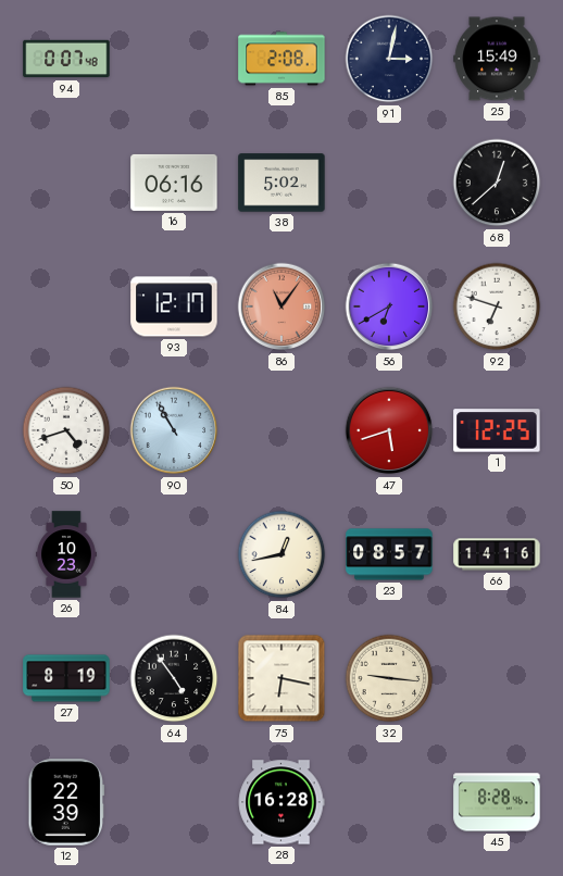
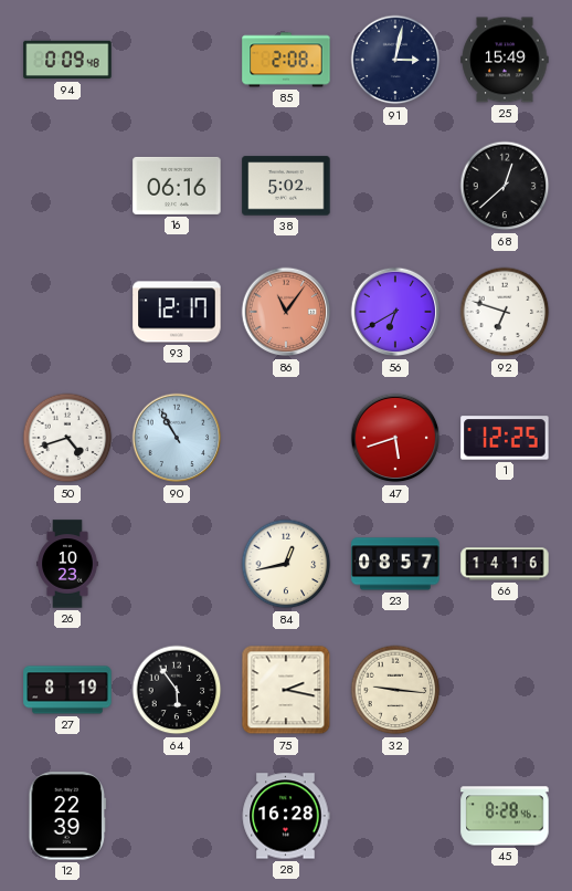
94: 0:07 -> 0:09
64: 4:54 -> 5:54
75: 6:17 -> 2:17
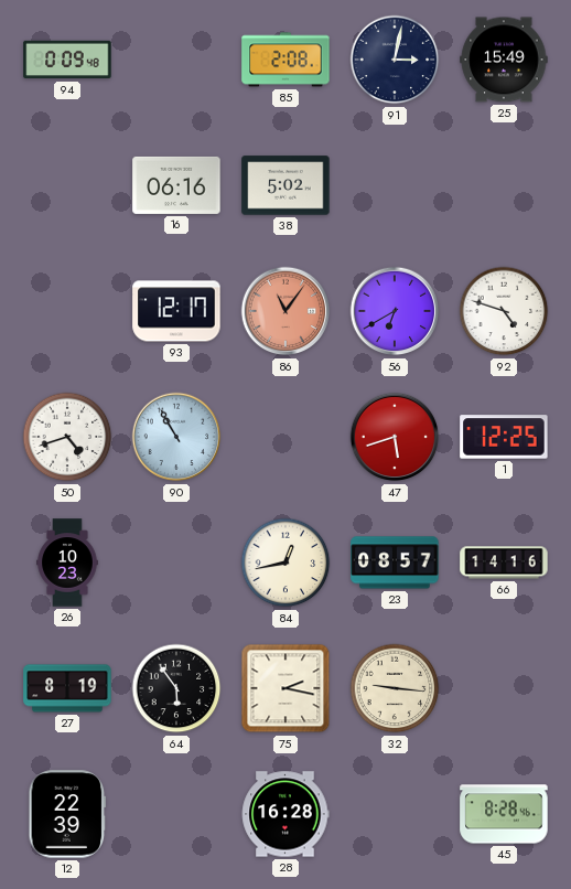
68: 12:38 -> none
92: 6:48 -> 4:48
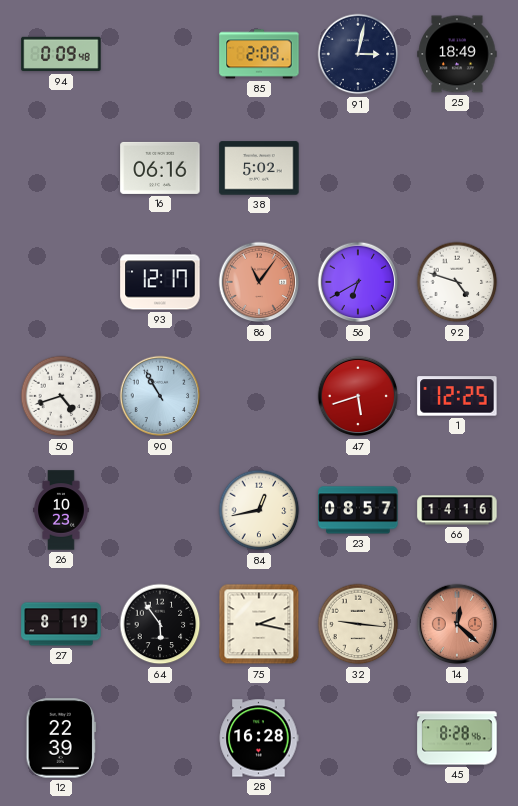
25: 15:49 -> 18:49
14: none -> 12:22
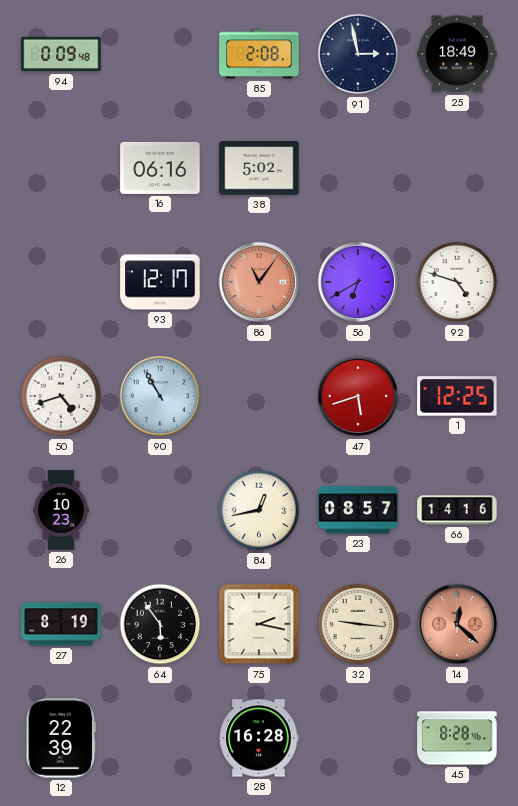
91: 3:02 -> 2:58
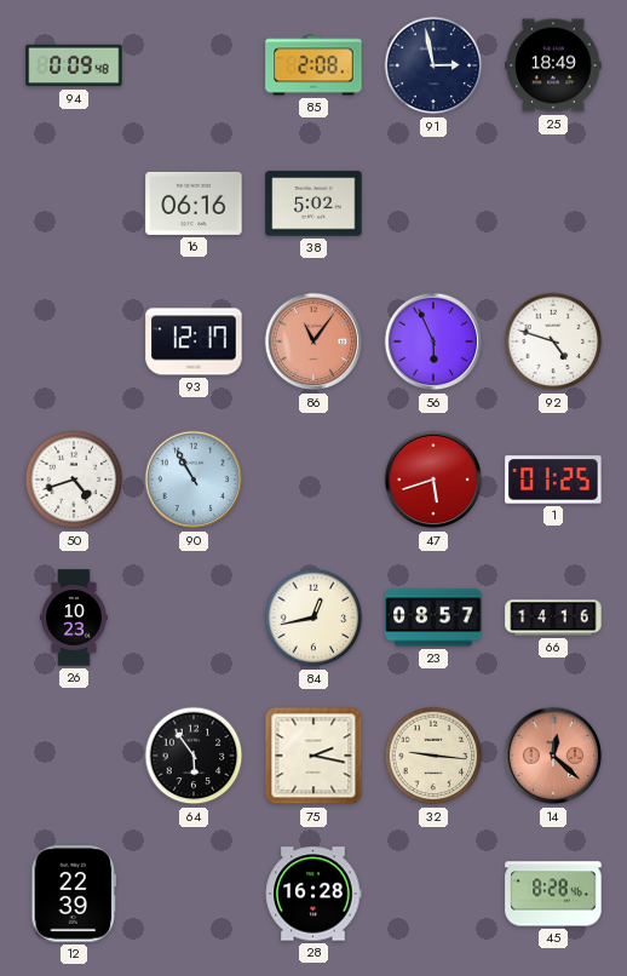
56: 6:40 -> 5:56
1: 12:25 -> 01:25
27: 8:19 -> none
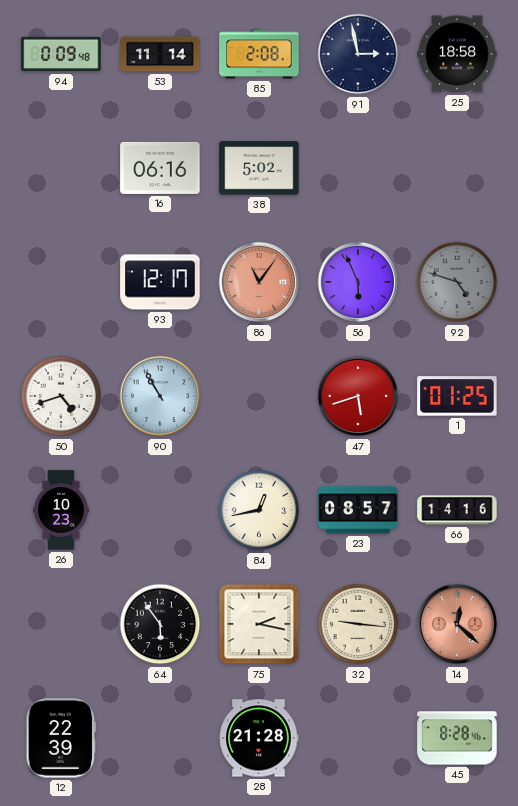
53: none -> 11:14
25: 18:49 -> 18:58
92 dial: white -> grey
28: 16:28 -> 21:28
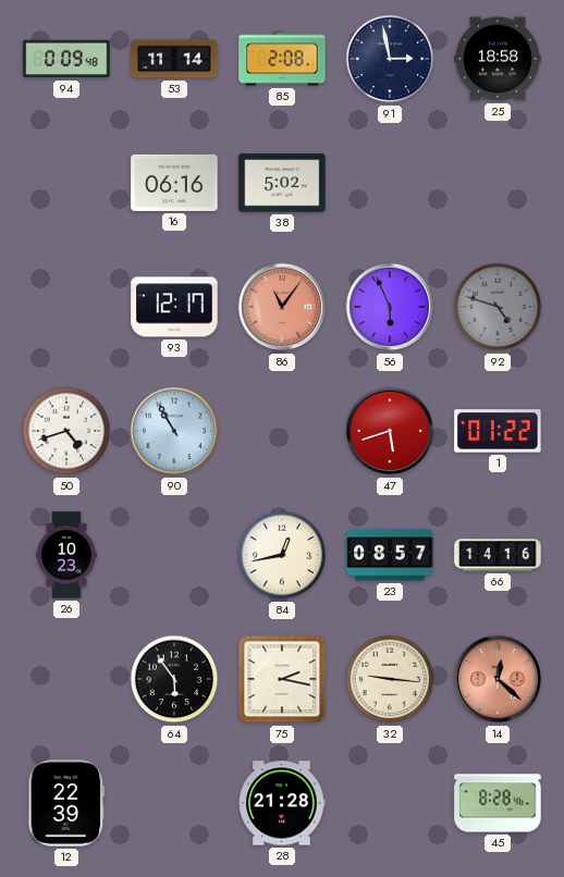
1: 01:25 -> 01:22
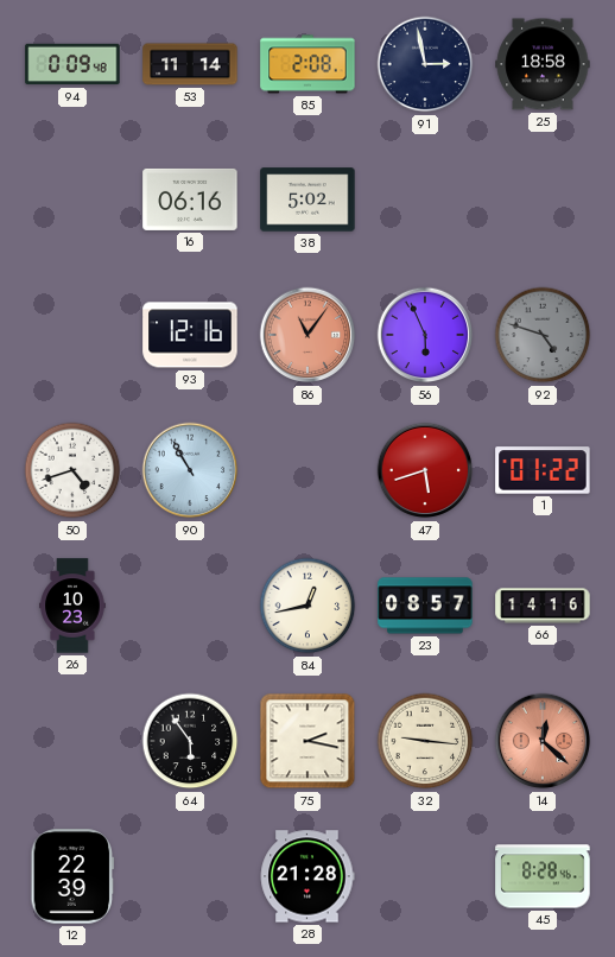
93: 12:17 -> 12:16
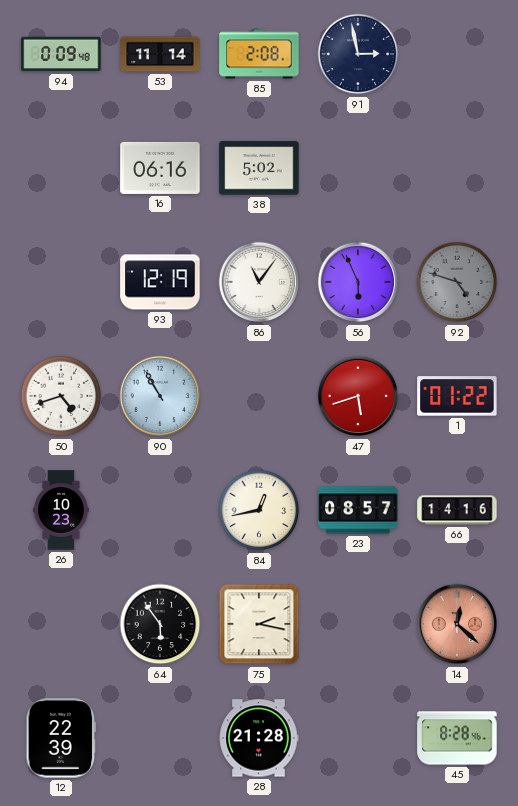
25: 18:58 -> none
93: 12:16 -> 12:19
86 dial: salmon -> white
32: 9:16 -> none
